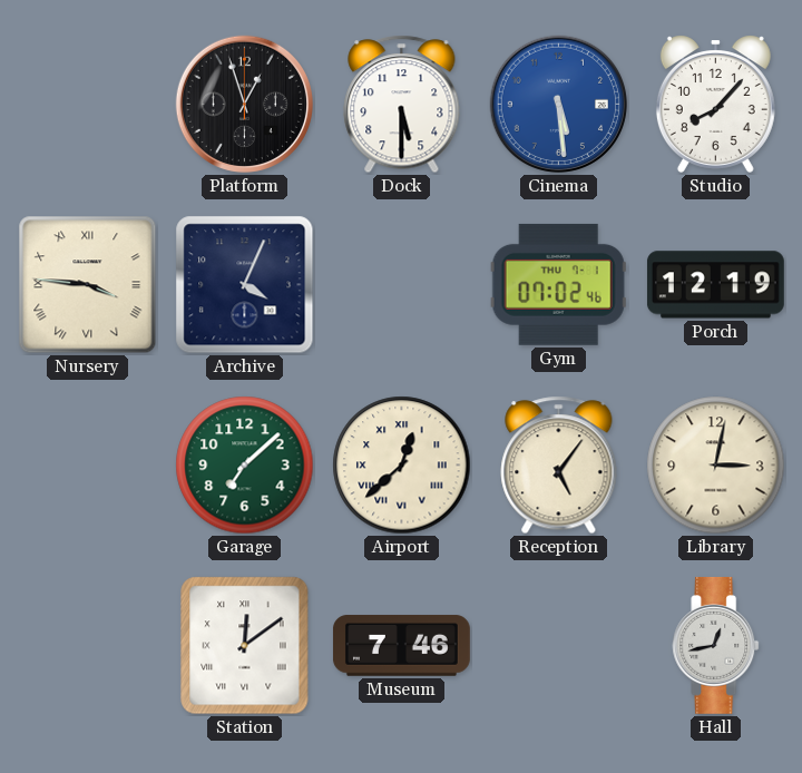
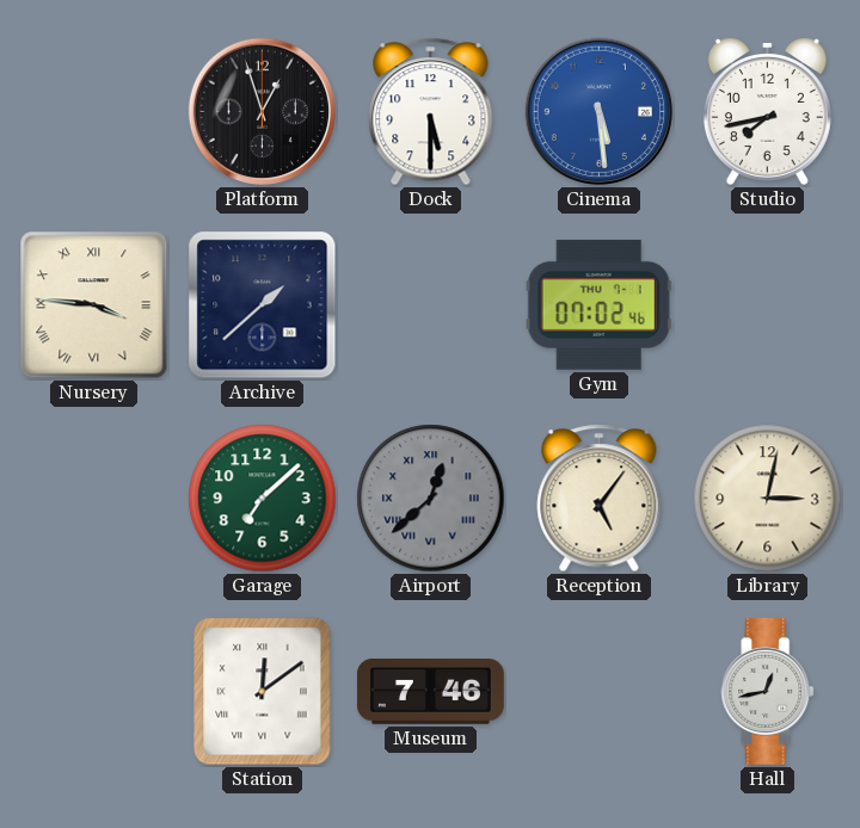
Studio: 8:07 -> 7:43
Archive: 4:04 -> 1:38
Porch: 12:19 -> none
Airport dial: cream -> grey
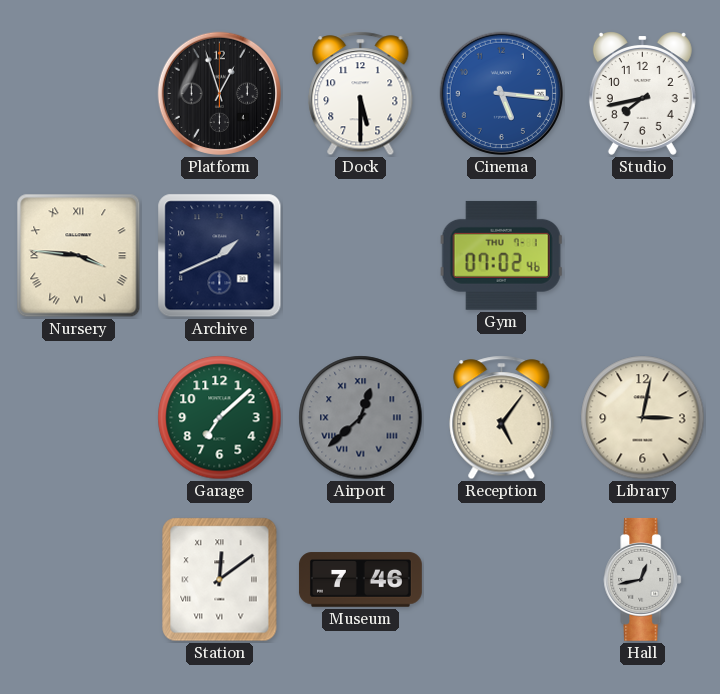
Cinema: 5:29 -> 5:16
Archive: 1:38 -> 1:41
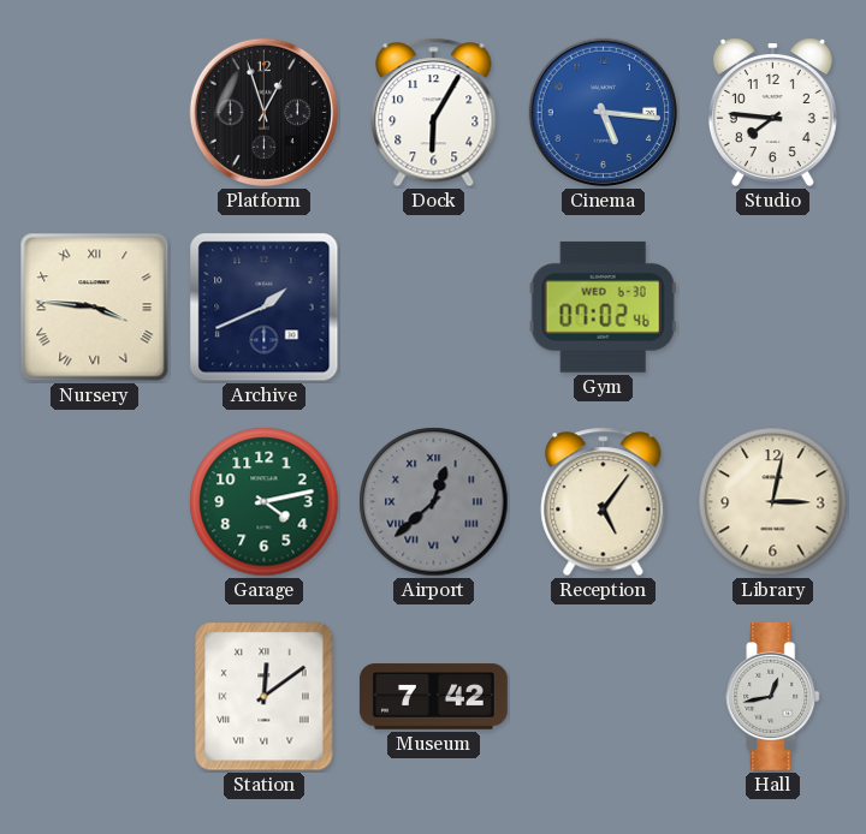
Dock: 5:30 -> 6:05
Studio: 7:43 -> 7:46
Gym date: THU 7-1 -> WED 6-30
Garage: 7:08 -> 4:13
Museum: 7:46 -> 7:42
